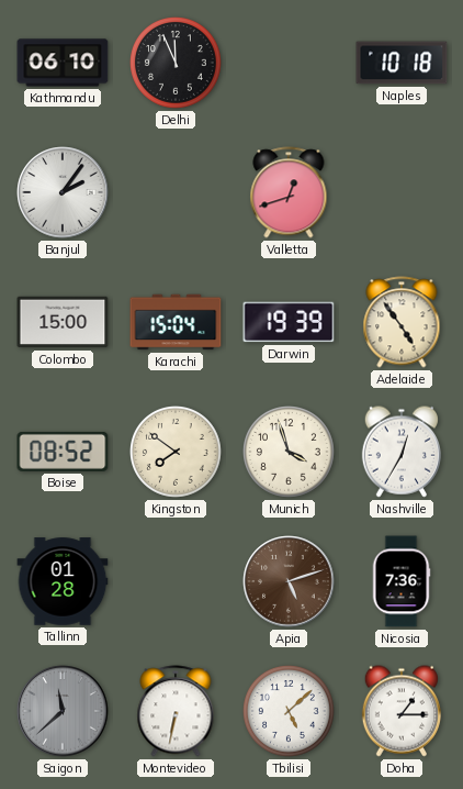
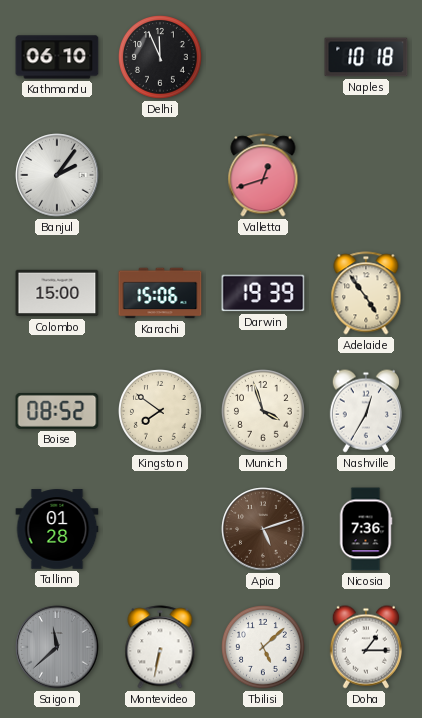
Karachi: 15:04 -> 15:06
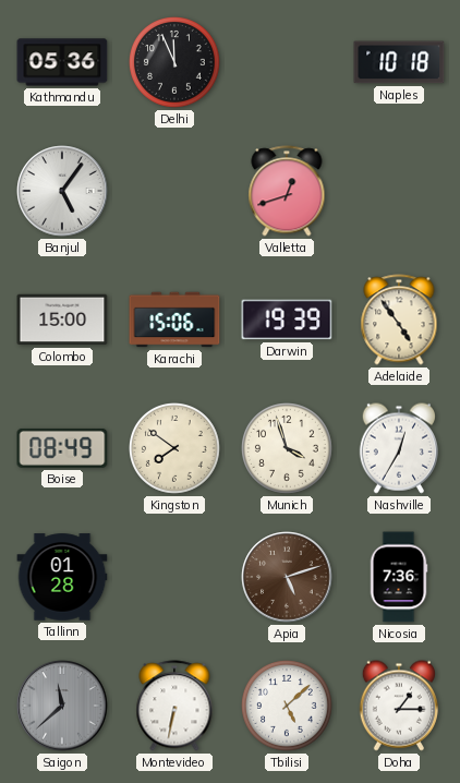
Kathmandu: 06:10 -> 05:36
Banjul: 2:06 -> 5:06
Boise: 08:52 -> 08:49
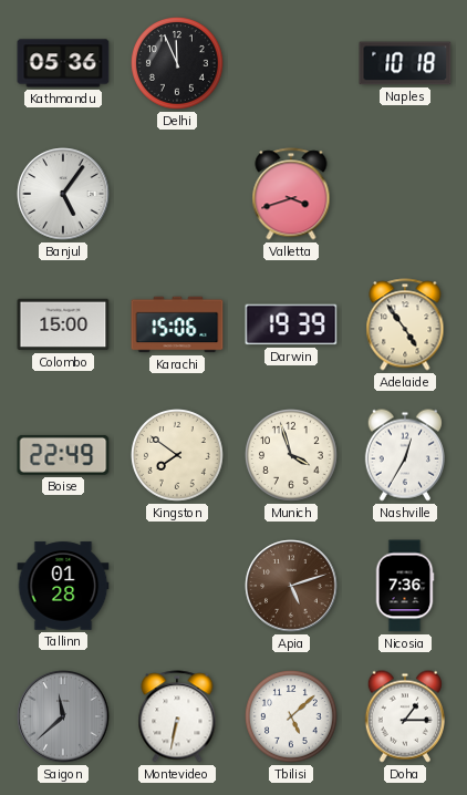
Valletta: 12:42 -> 3:42
Boise: 08:49 -> 22:49
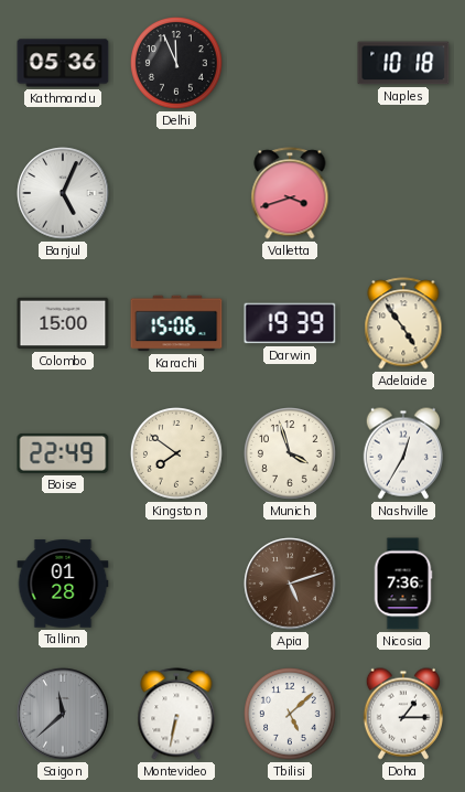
Banjul: 5:06 -> 5:04
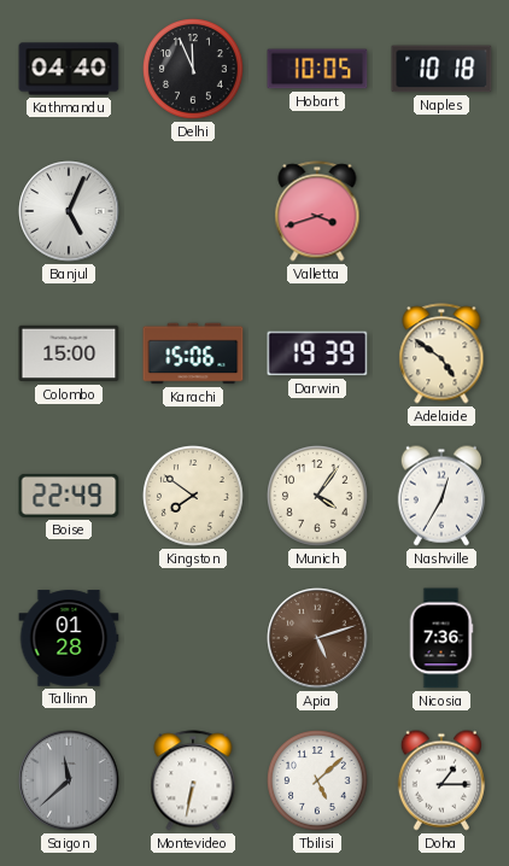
Kathmandu: 05:36 -> 04:40
Hobart: none -> 10:05
Adelaide: 4:54 -> 4:51
Munich: 3:57 -> 4:06
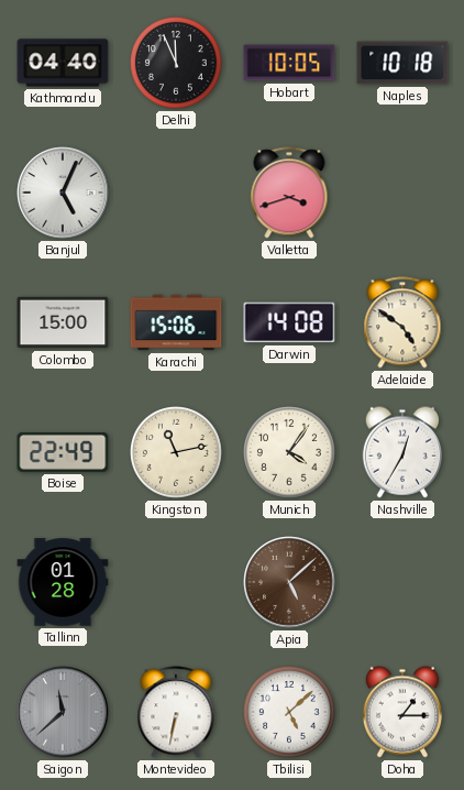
Darwin: 19:39 -> 14:08
Kingston: 7:51 -> 11:13
Apia: 5:12 -> 5:08
Nicosia: 7:36 -> none
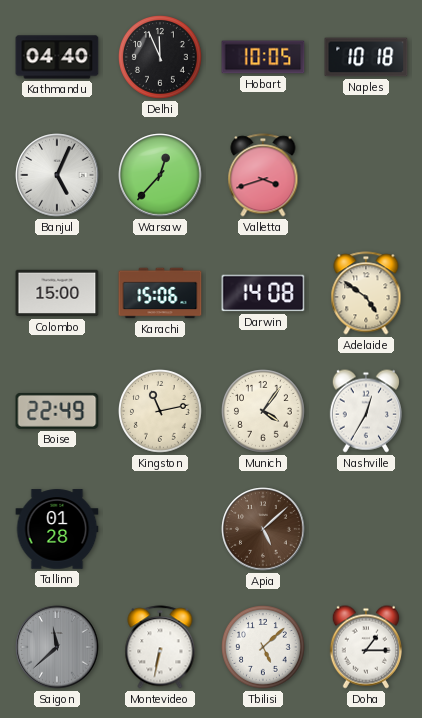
Warsaw: none -> 12:37
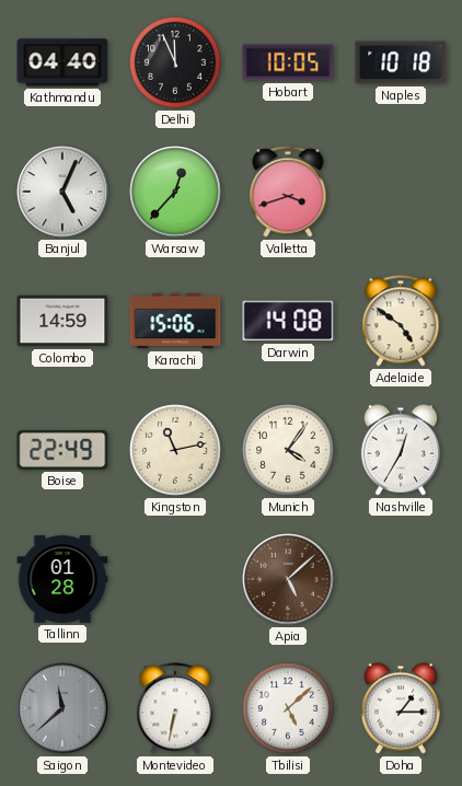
Colombo: 15:00 -> 14:59
